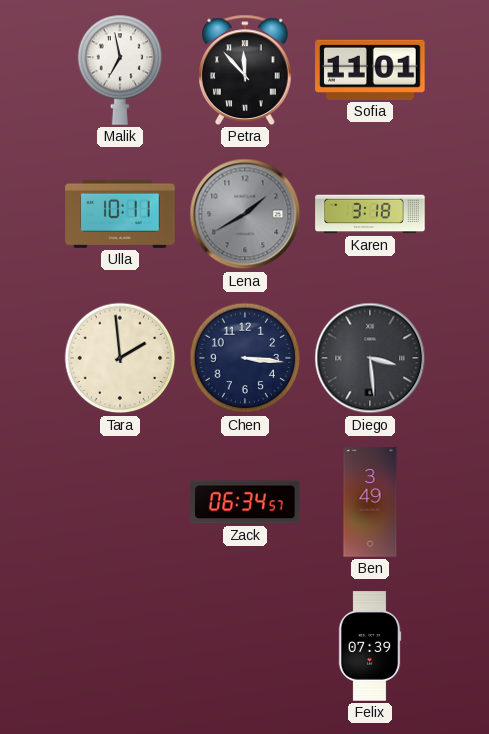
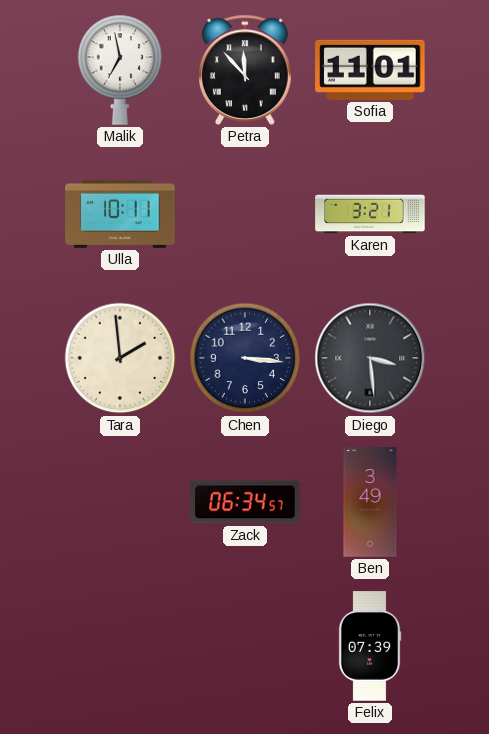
Lena: 1:40 -> none
Karen: 3:18 -> 3:21
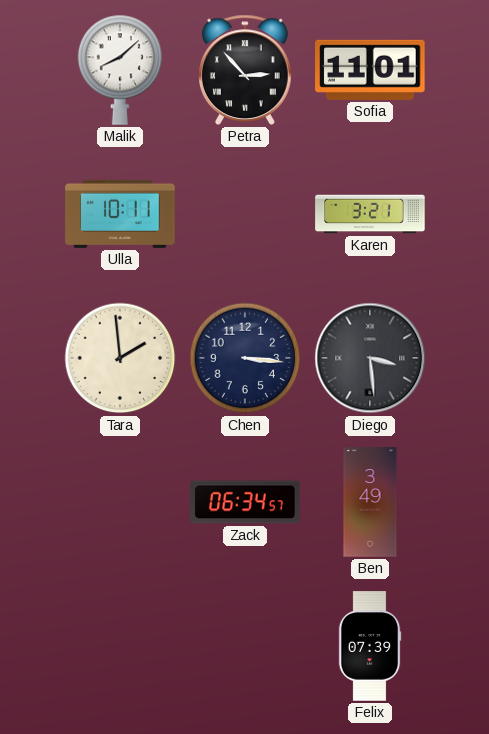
Malik: 6:58 -> 8:08
Petra: 11:53 -> 2:53
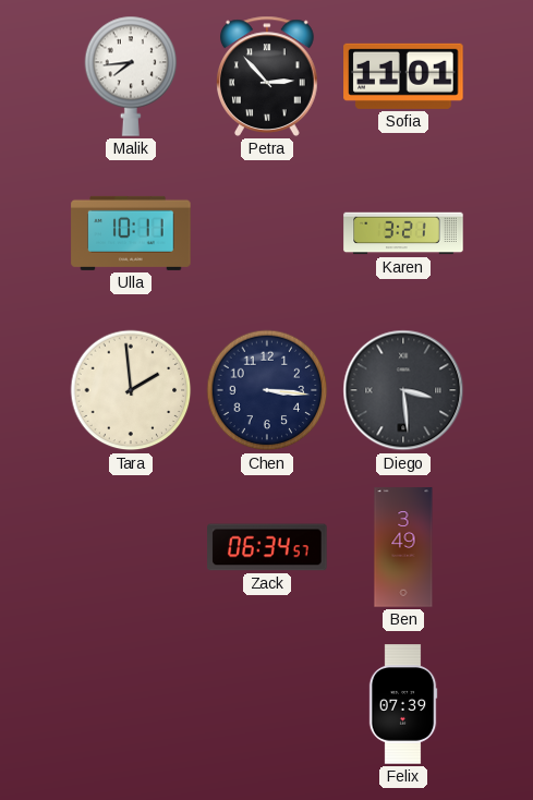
Malik: 8:08 -> 7:44
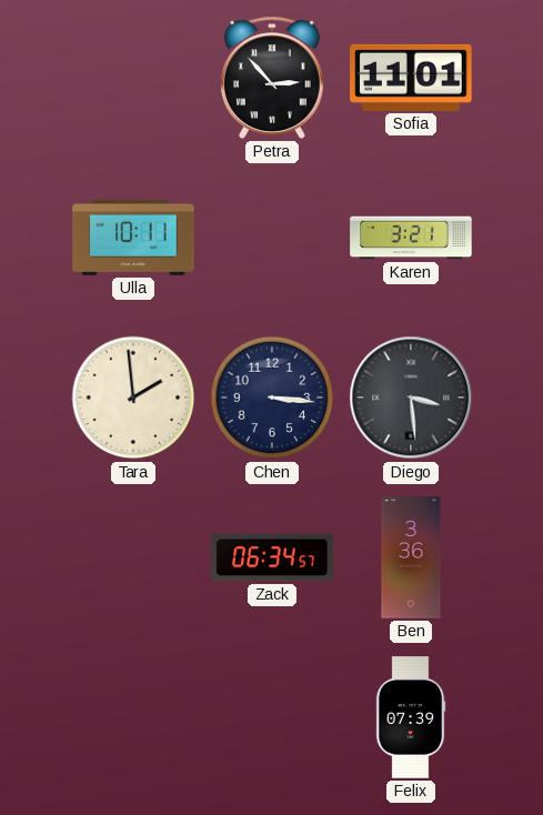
Malik: 7:44 -> none
Ben: 3:49 -> 3:36
